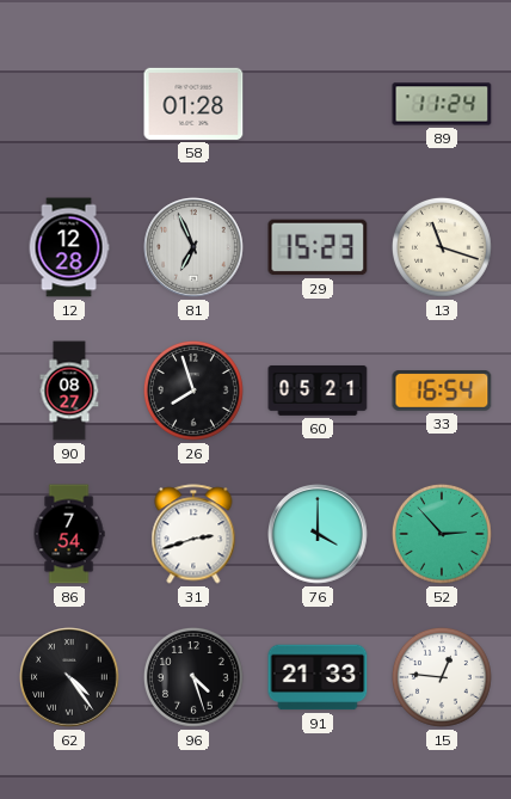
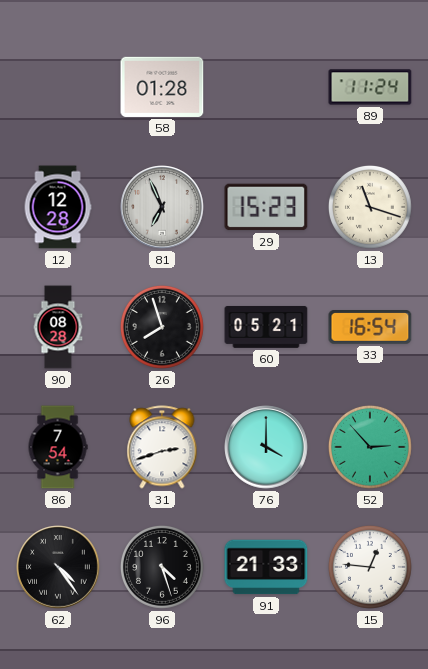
90: 08:27 -> 08:28
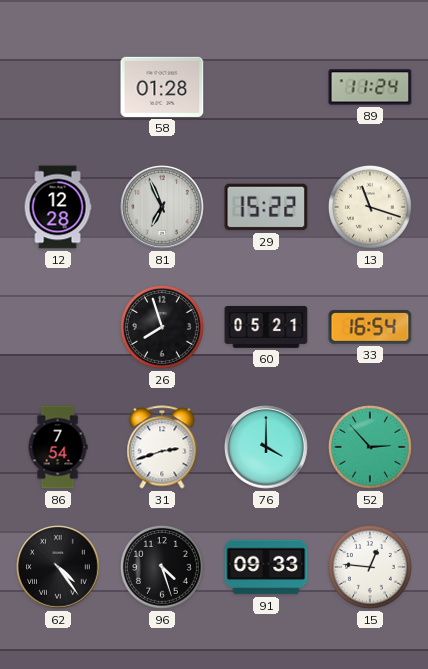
29: 15:23 -> 15:22
90: 08:28 -> none
91: 21:33 -> 09:33
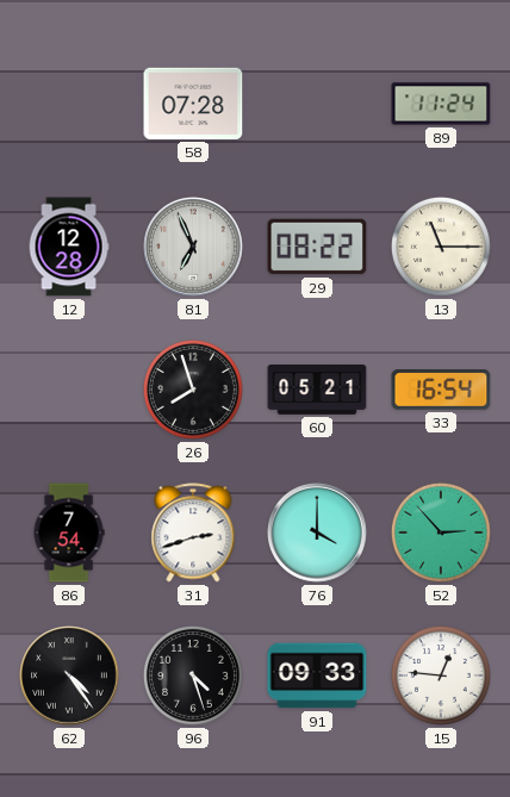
58: 01:28 -> 07:28
29: 15:22 -> 08:22
13: 11:18 -> 11:15
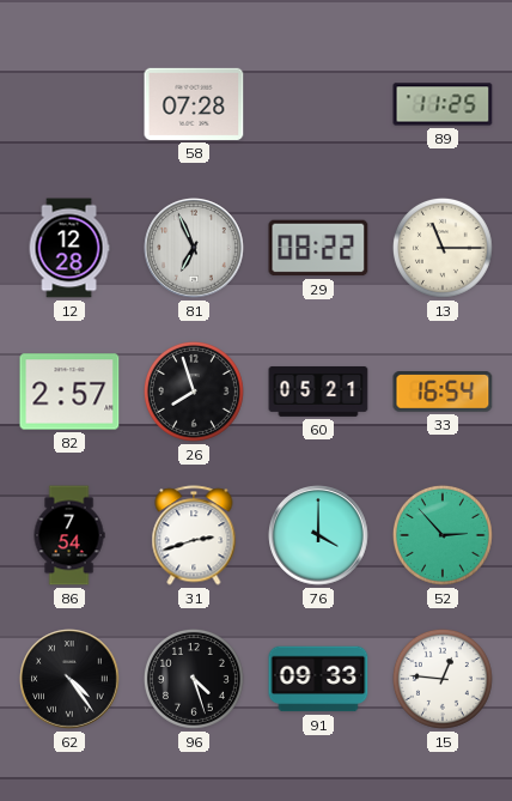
89: 11:24 -> 11:25
82: none -> 2:57
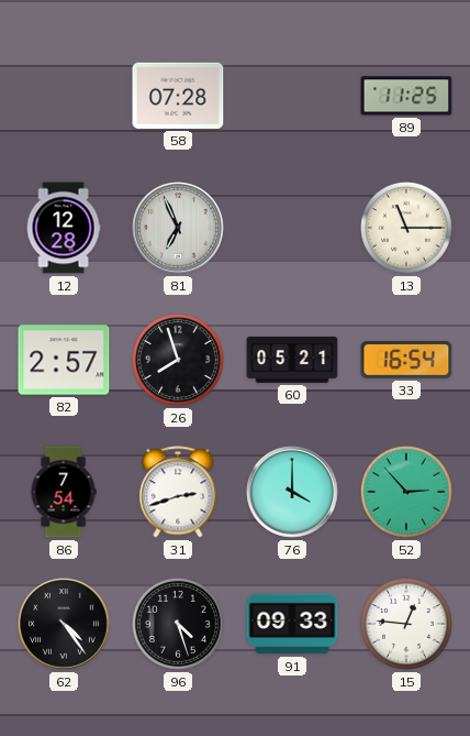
29: 08:22 -> none
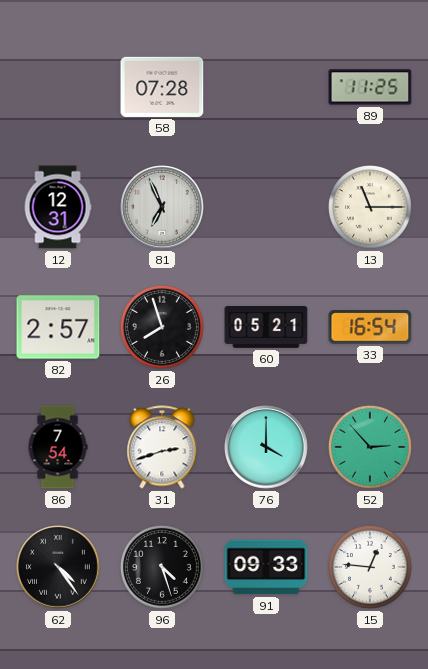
12: 12:28 -> 12:31
